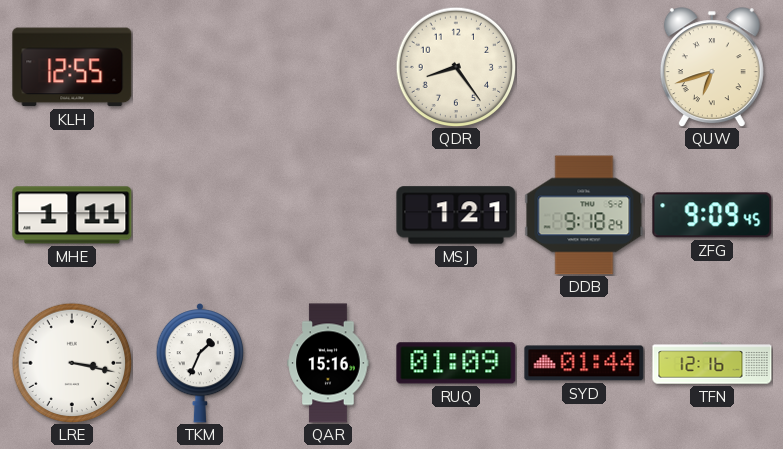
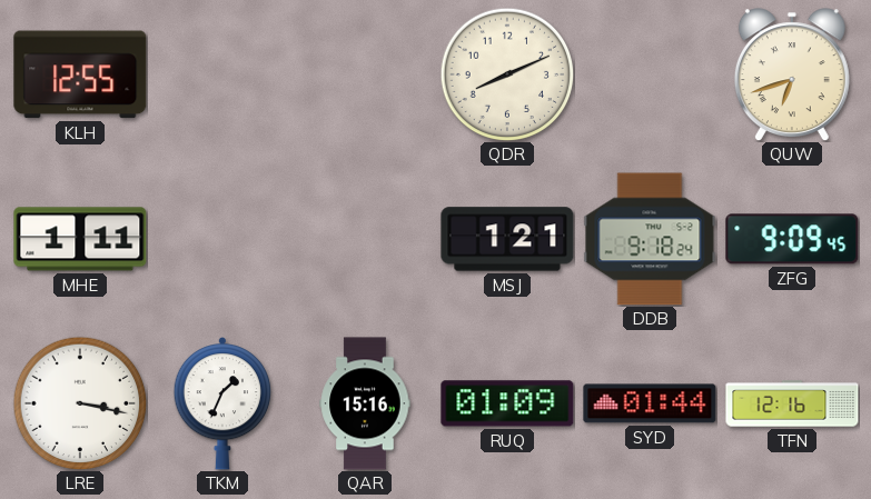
QDR: 8:24 -> 8:11
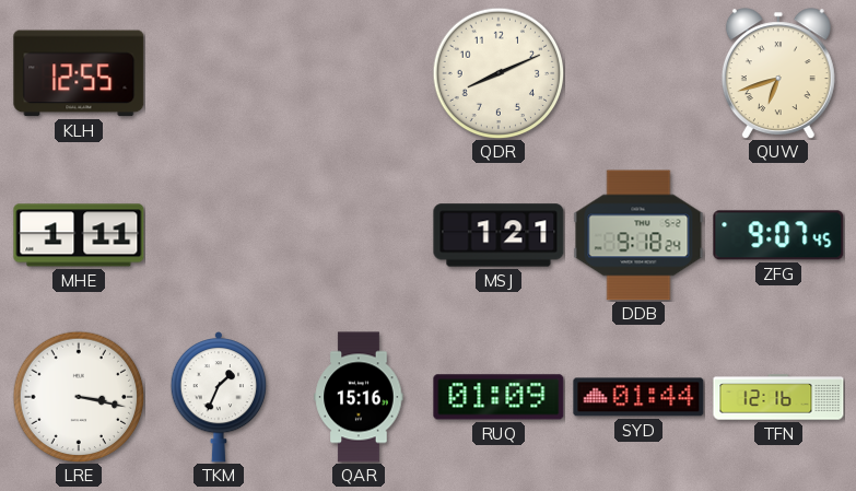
ZFG: 9:09 -> 9:07
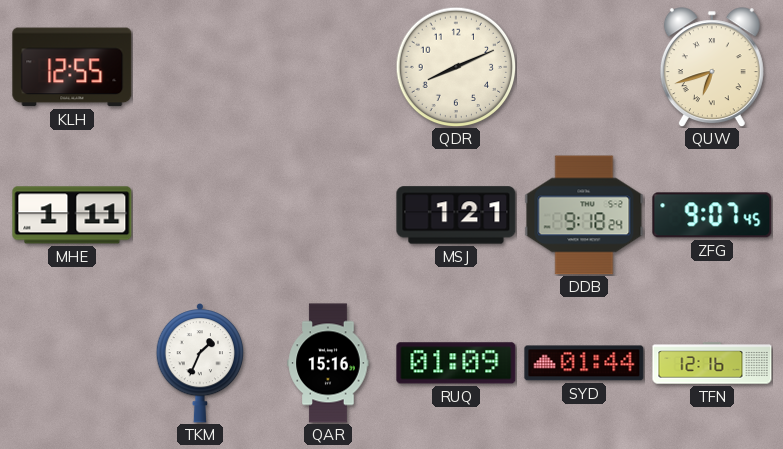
LRE: 3:17 -> none
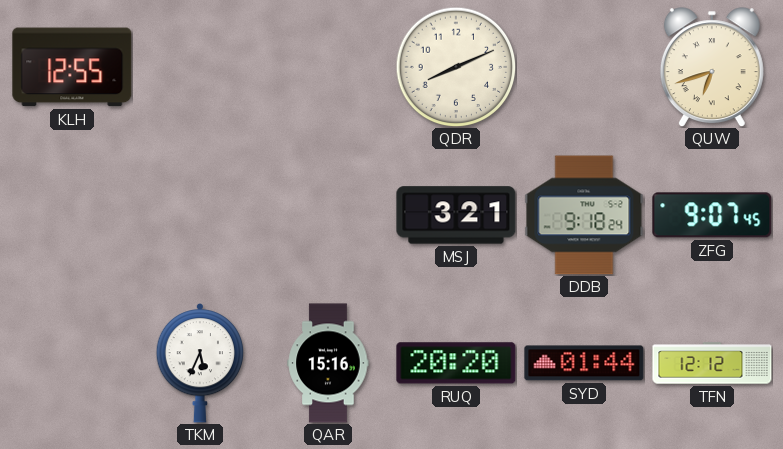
MHE: 1:11 -> none
MSJ: 1:21 -> 3:21
TKM: 1:34 -> 5:34
RUQ: 01:09 -> 20:20
TFN: 12:16 -> 12:12
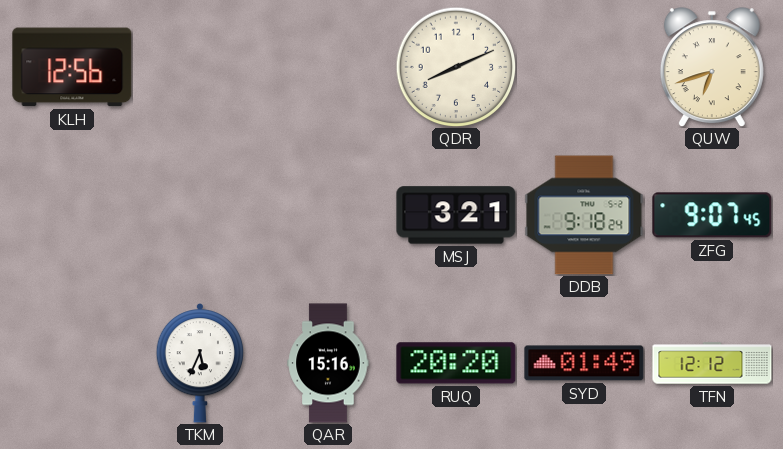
KLH: 12:55 -> 12:56
SYD: 01:44 -> 01:49
